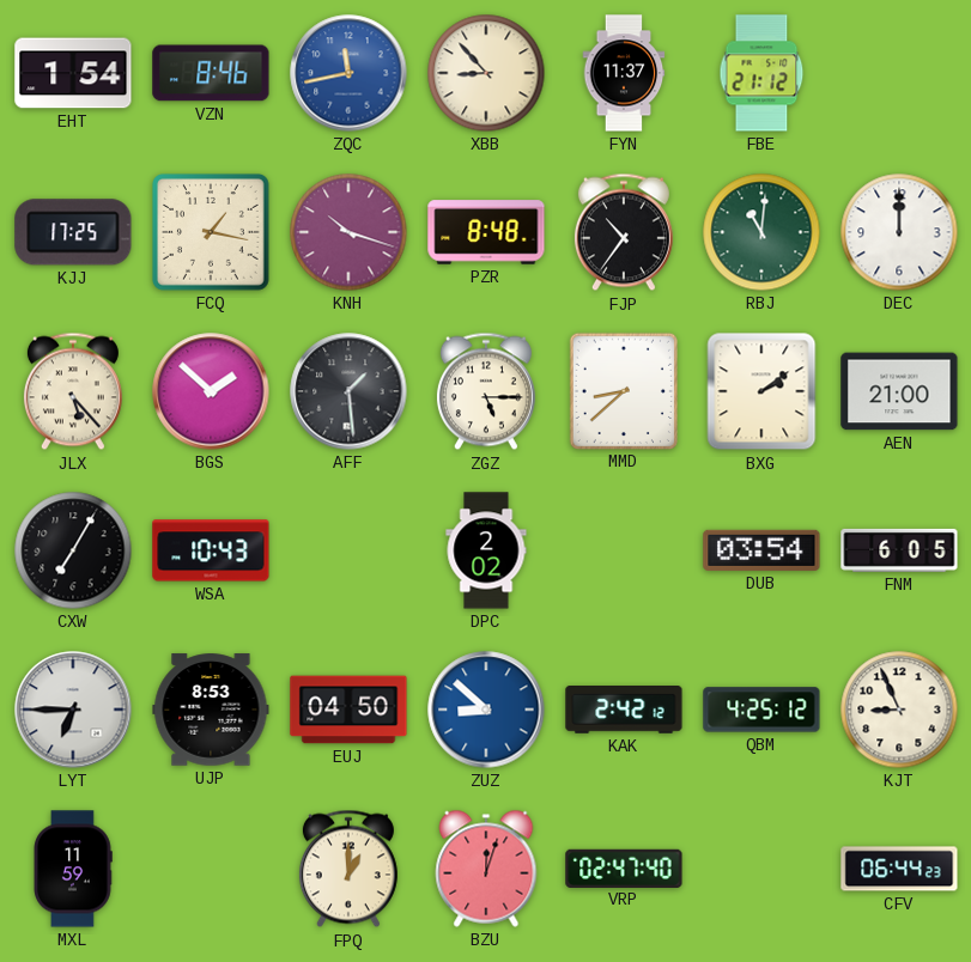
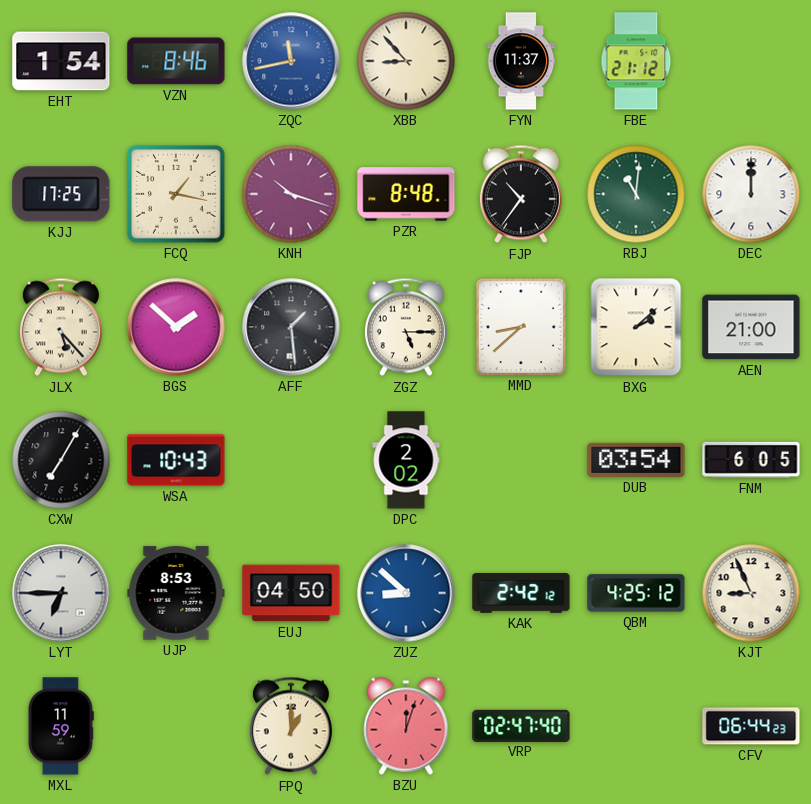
BXG: 2:09 -> 2:08
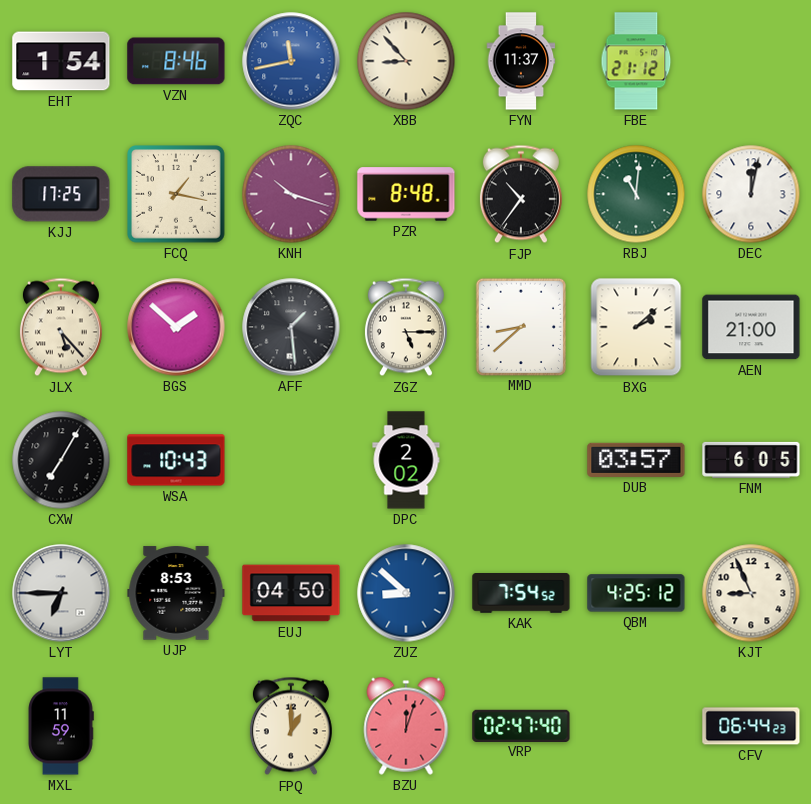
DEC: 12:00 -> 12:02
DUB: 03:54 -> 03:57
KAK: 2:42 -> 7:54
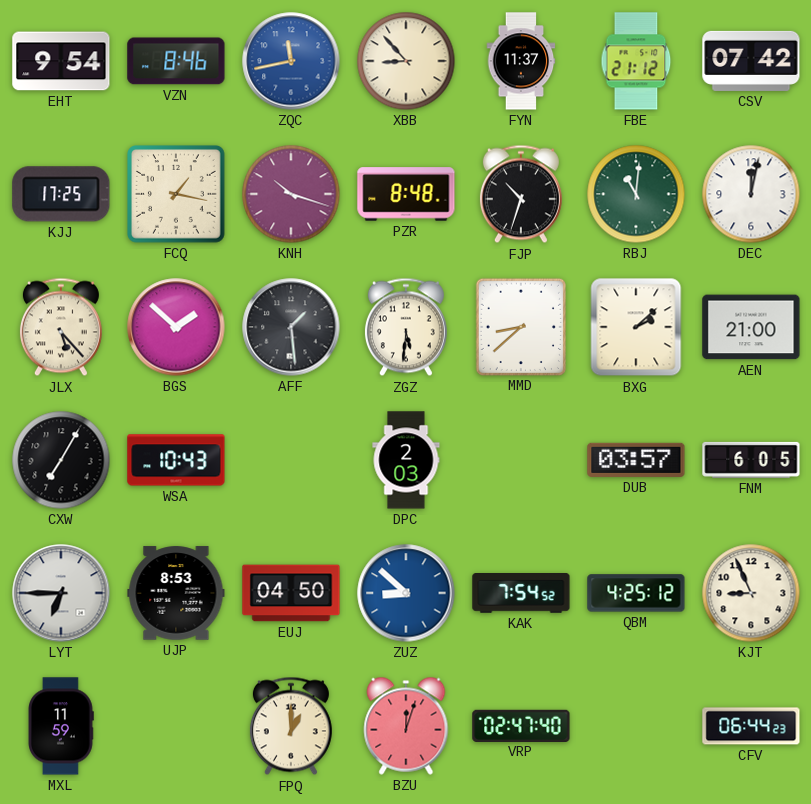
EHT: 1:54 -> 9:54
CSV: none -> 07:42
FJP: 10:36 -> 10:33
ZGZ: 5:15 -> 5:31
DPC: 2:02 -> 2:03
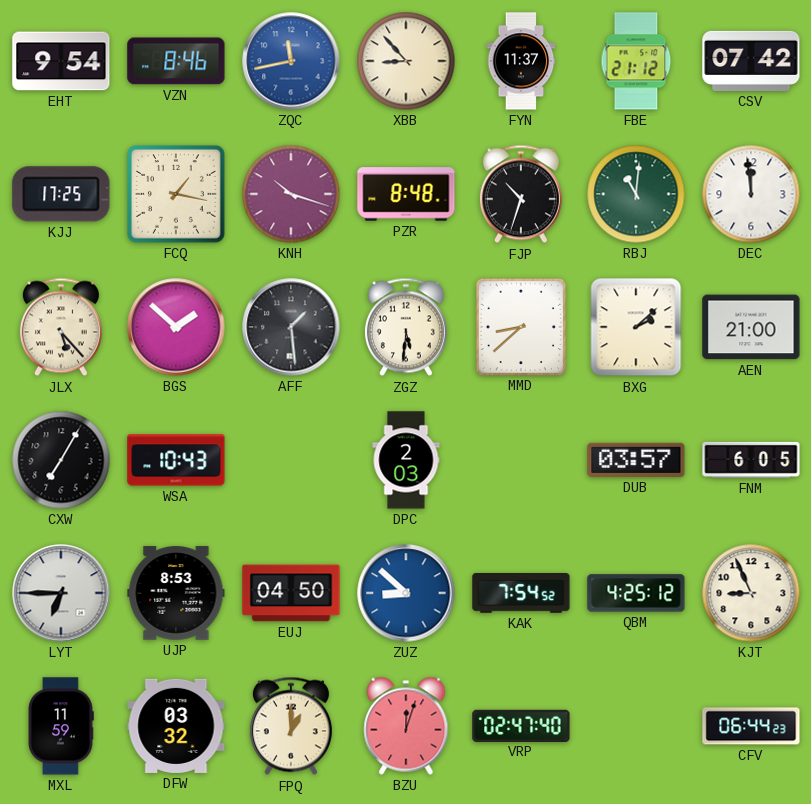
DEC: 12:02 -> 11:59
DFW: none -> 03:32
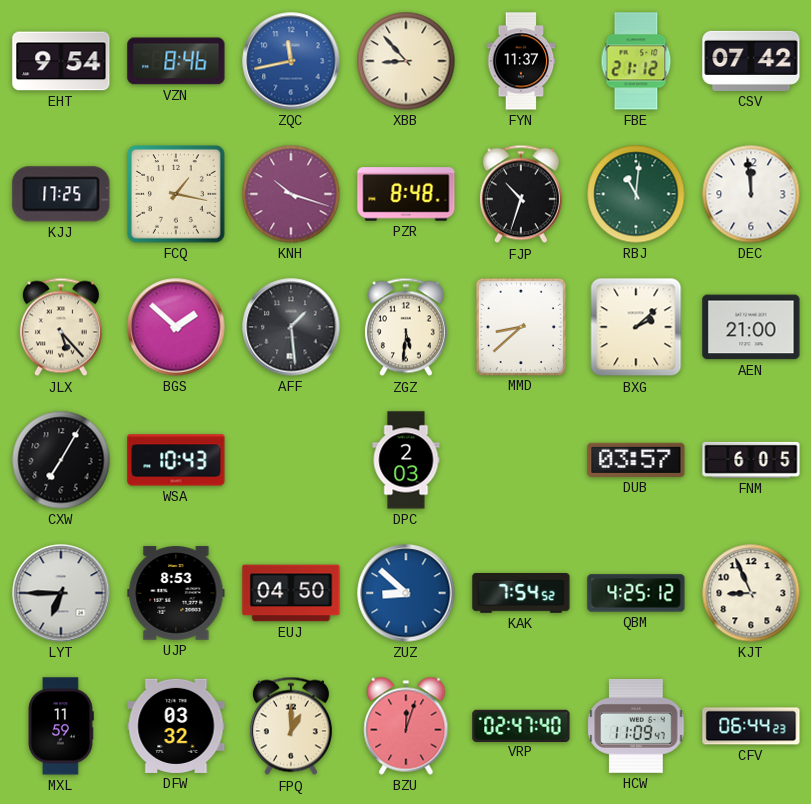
HCW: none -> 11:09
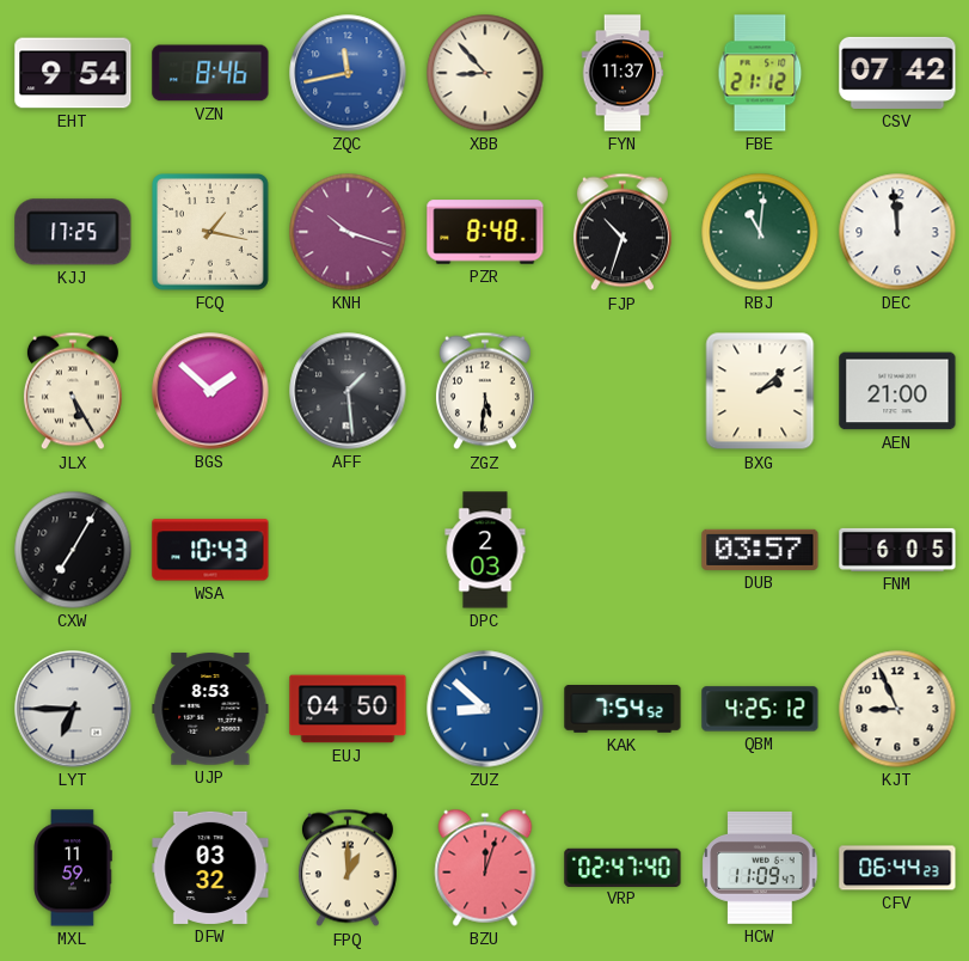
JLX: 5:23 -> 5:25
MMD: 8:38 -> none
